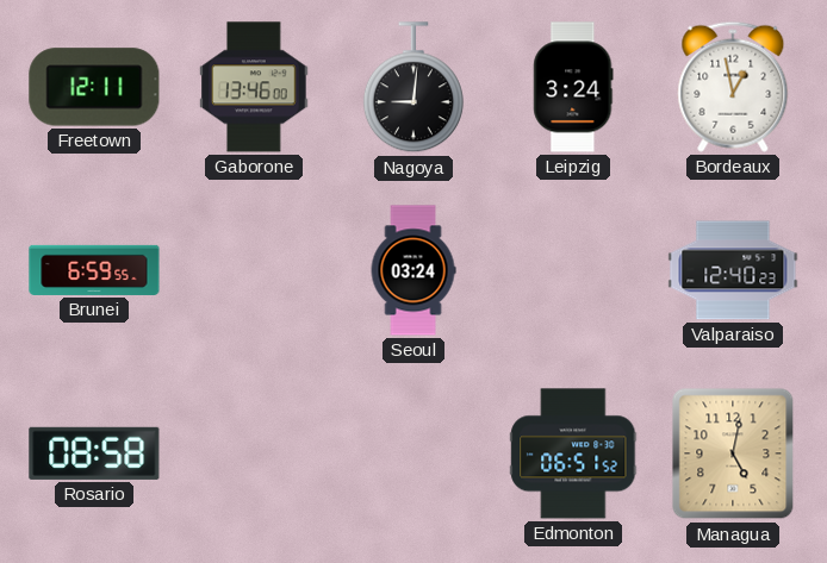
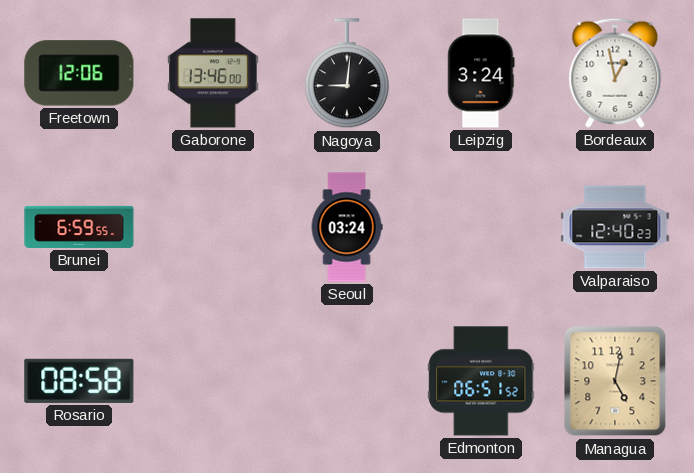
Freetown: 12:11 -> 12:06
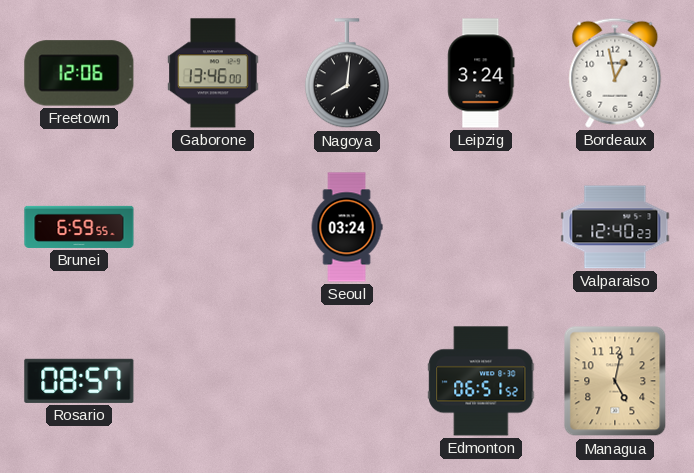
Nagoya: 9:01 -> 8:01
Rosario: 08:58 -> 08:57
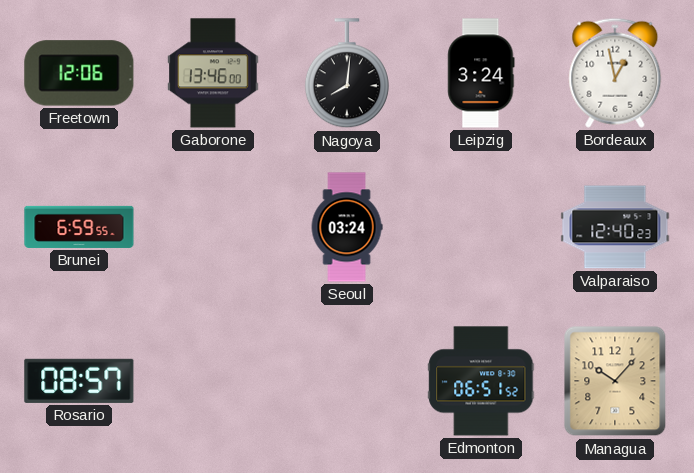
Managua: 5:02 -> 10:07
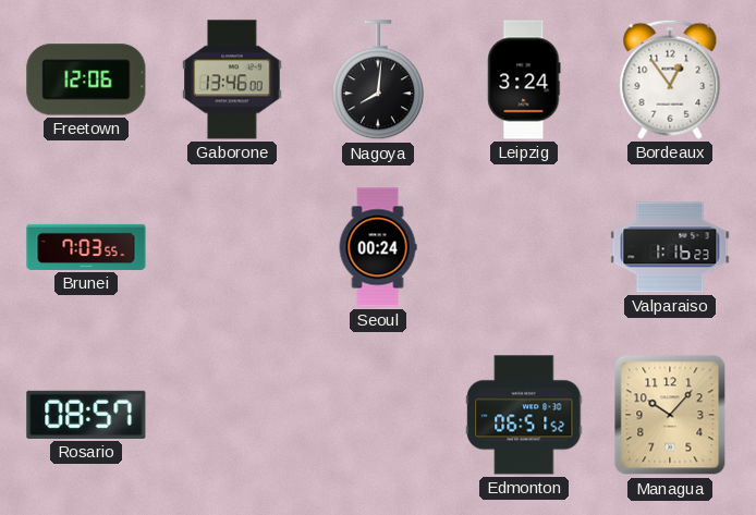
Bordeaux: 12:58 -> 12:54
Brunei: 6:59 -> 7:03
Seoul: 03:24 -> 00:24
Valparaiso: 12:40 -> 1:16
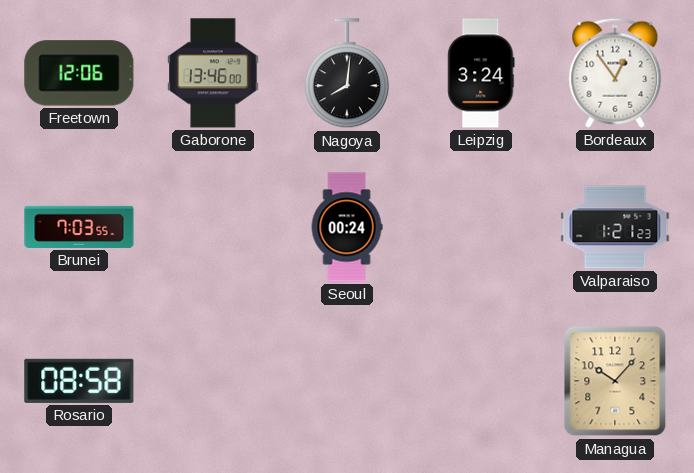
Valparaiso: 1:16 -> 1:21
Rosario: 08:57 -> 08:58
Edmonton: 06:51 -> none
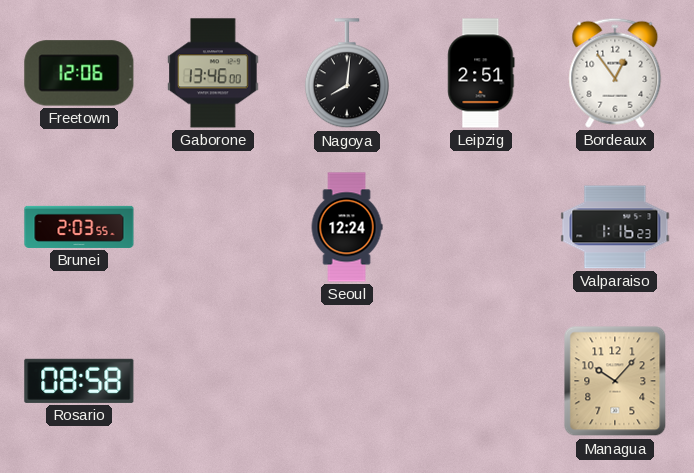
Leipzig: 3:24 -> 2:51
Brunei: 7:03 -> 2:03
Seoul: 00:24 -> 12:24
Valparaiso: 1:21 -> 1:16
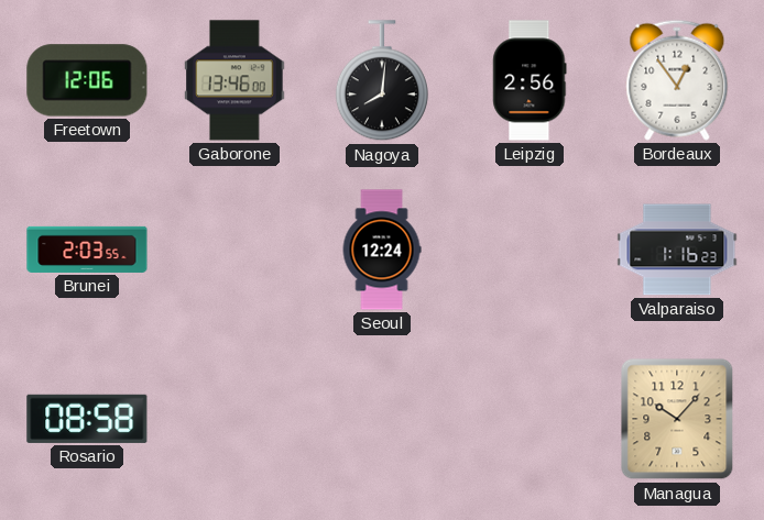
Leipzig: 2:51 -> 2:56
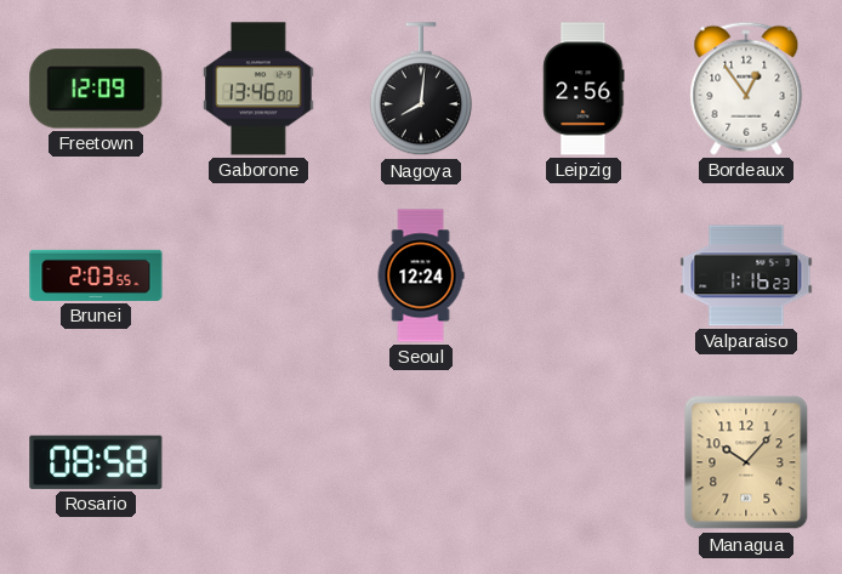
Freetown: 12:06 -> 12:09
